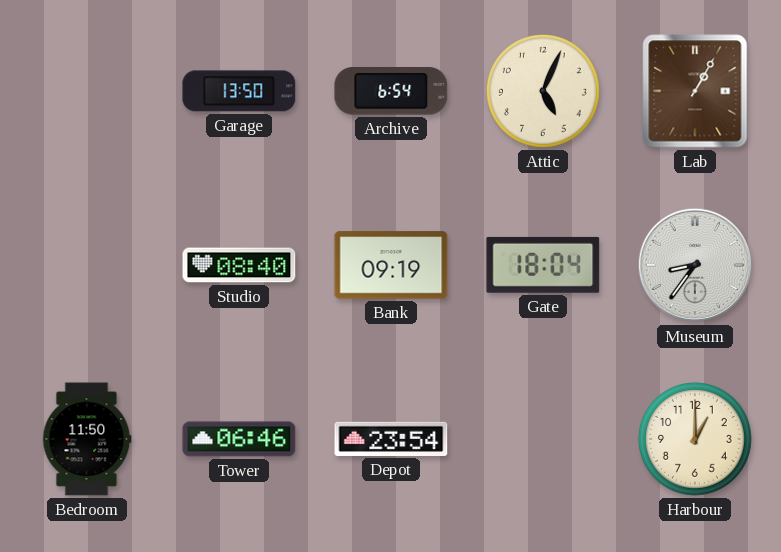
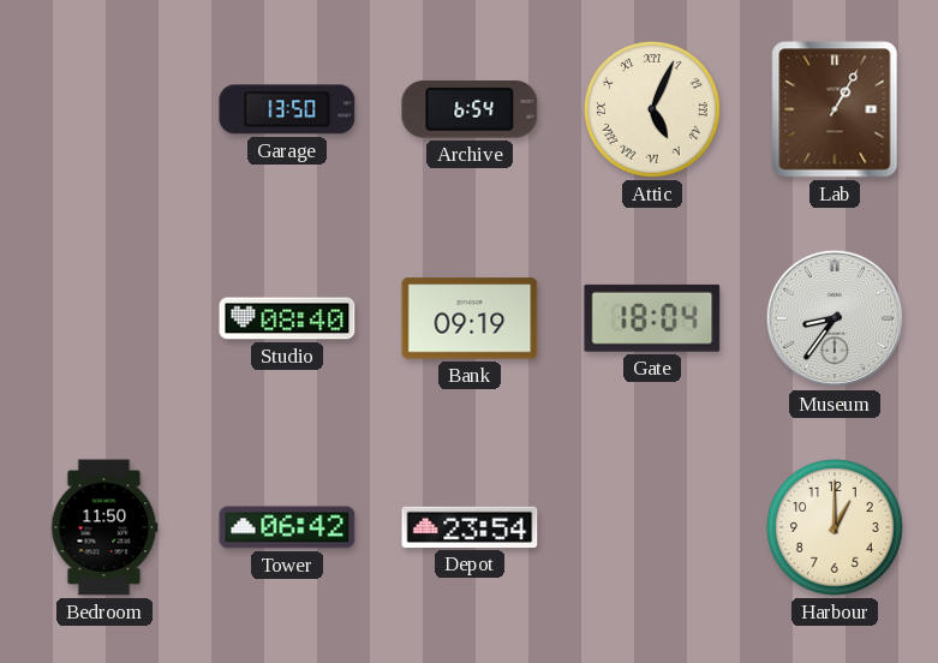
Attic numerals: Arabic -> Roman
Tower: 06:46 -> 06:42
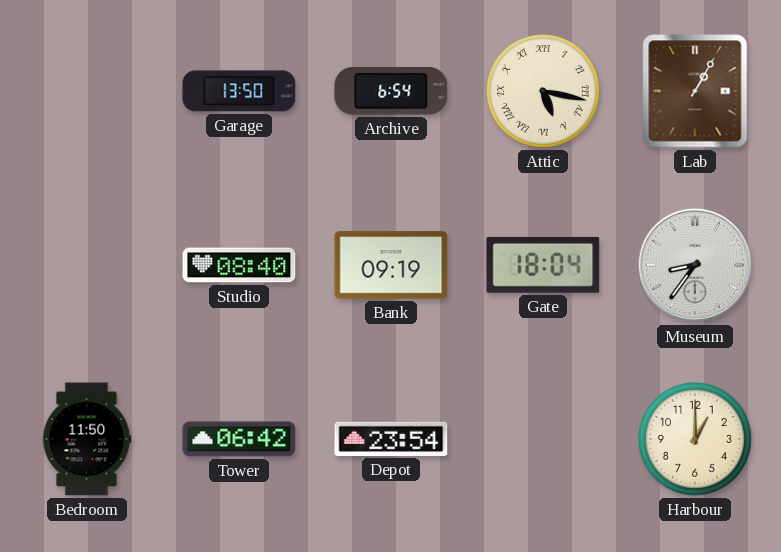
Attic: 5:04 -> 5:17
